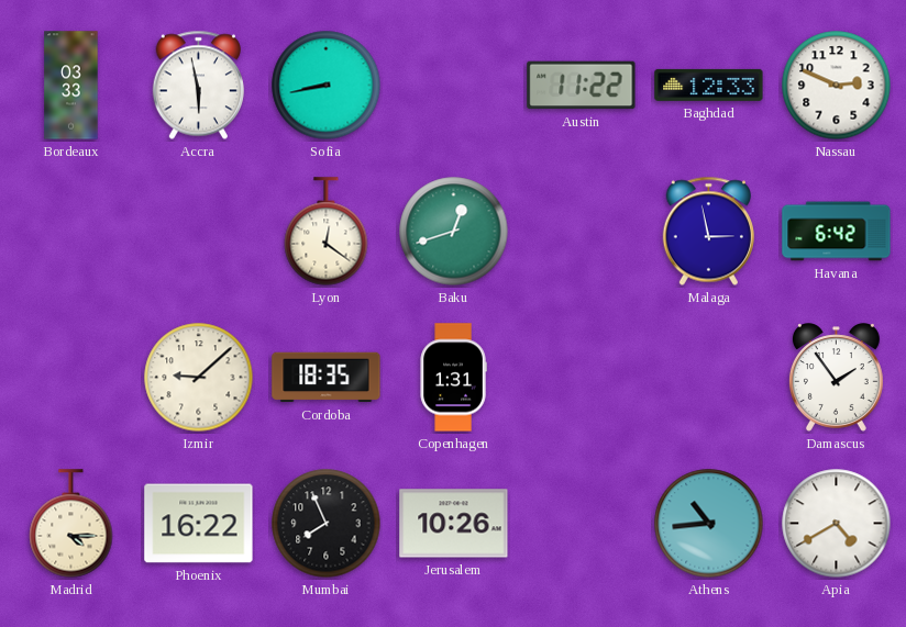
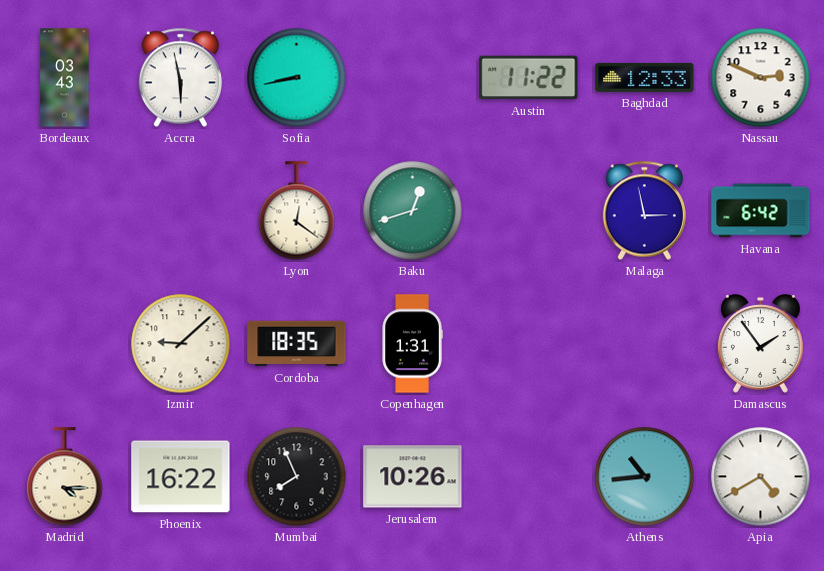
Bordeaux: 03:33 -> 03:43
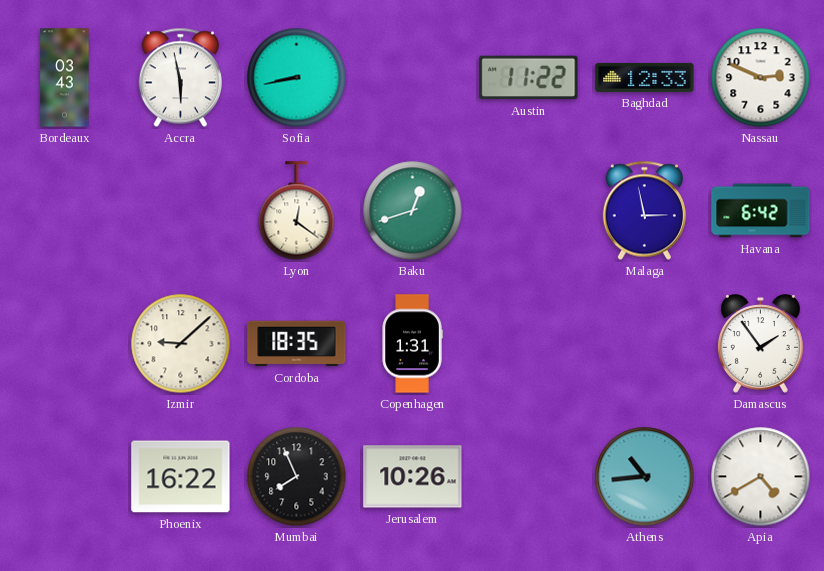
Madrid: 4:15 -> none
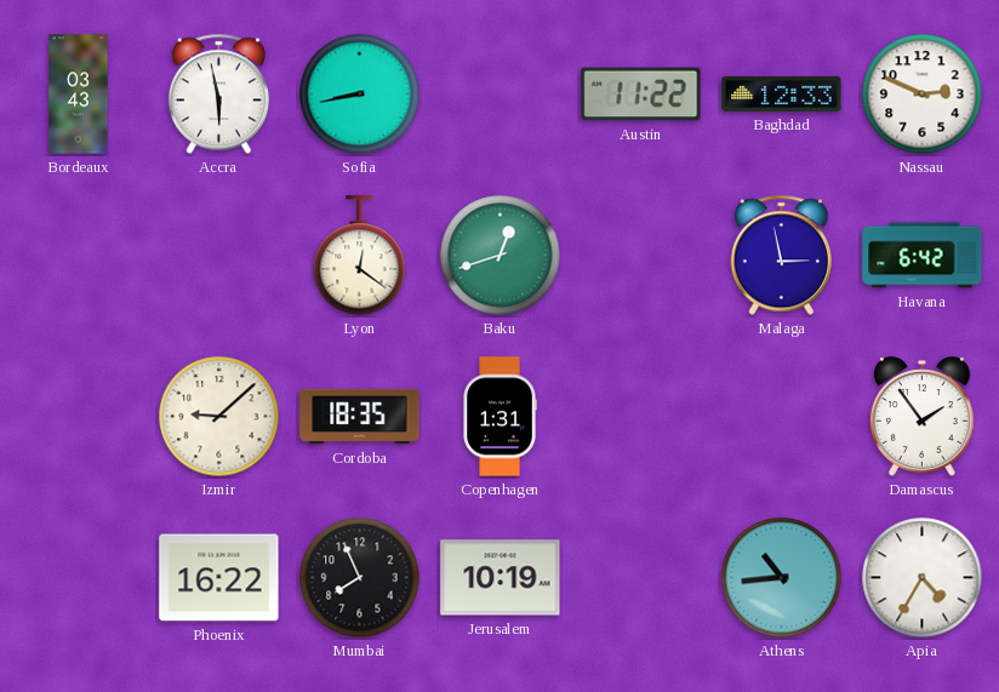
Jerusalem: 10:26 -> 10:19
Apia: 4:40 -> 4:35
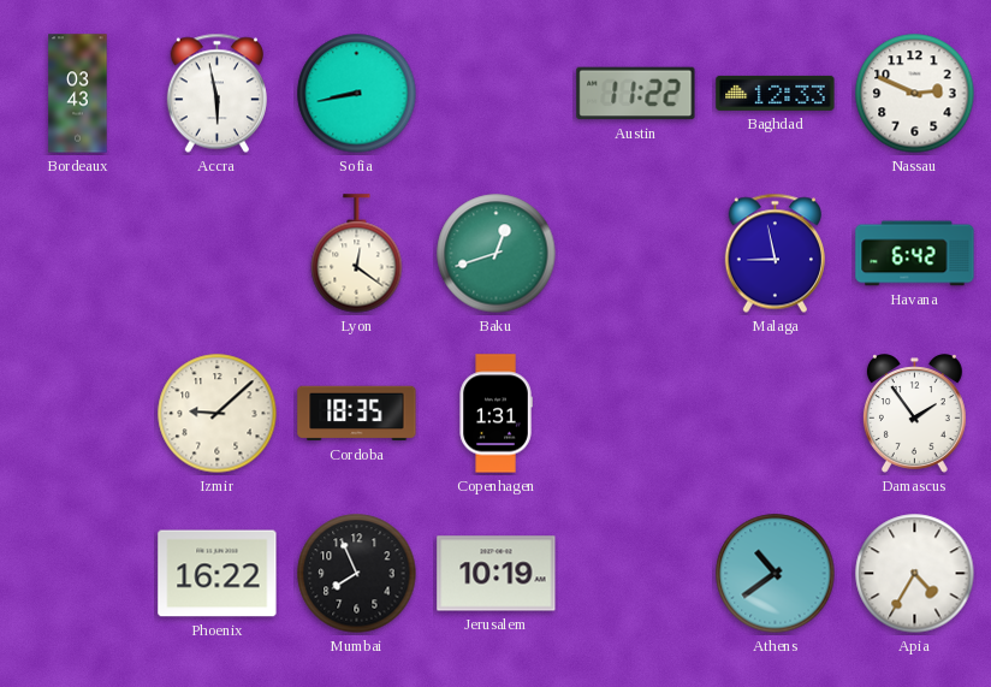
Malaga: 2:58 -> 8:58
Athens: 10:44 -> 10:39
